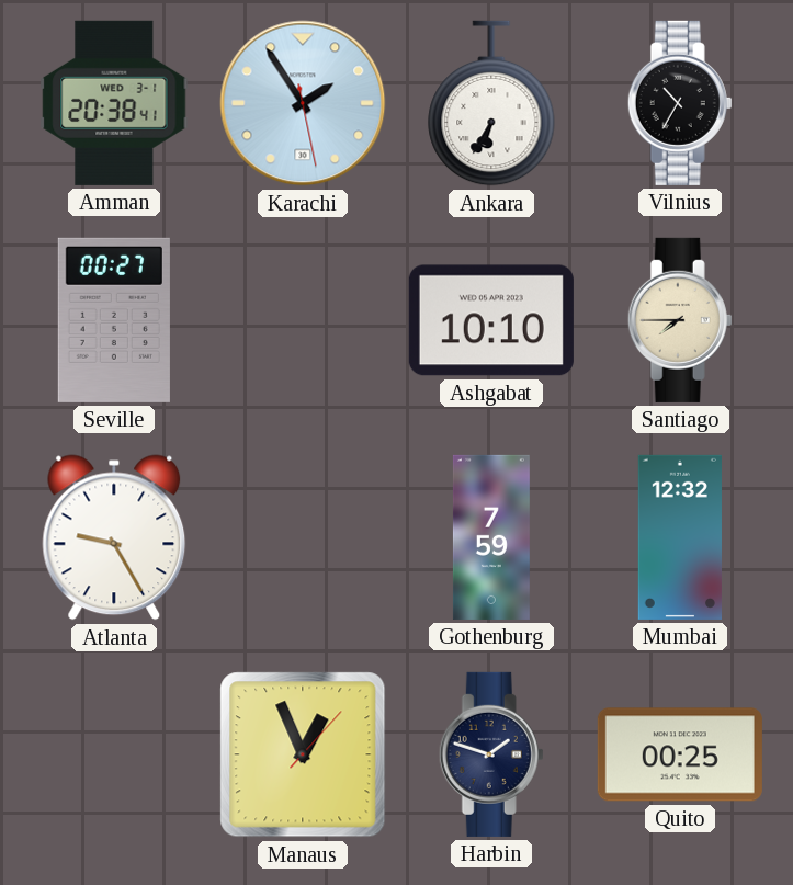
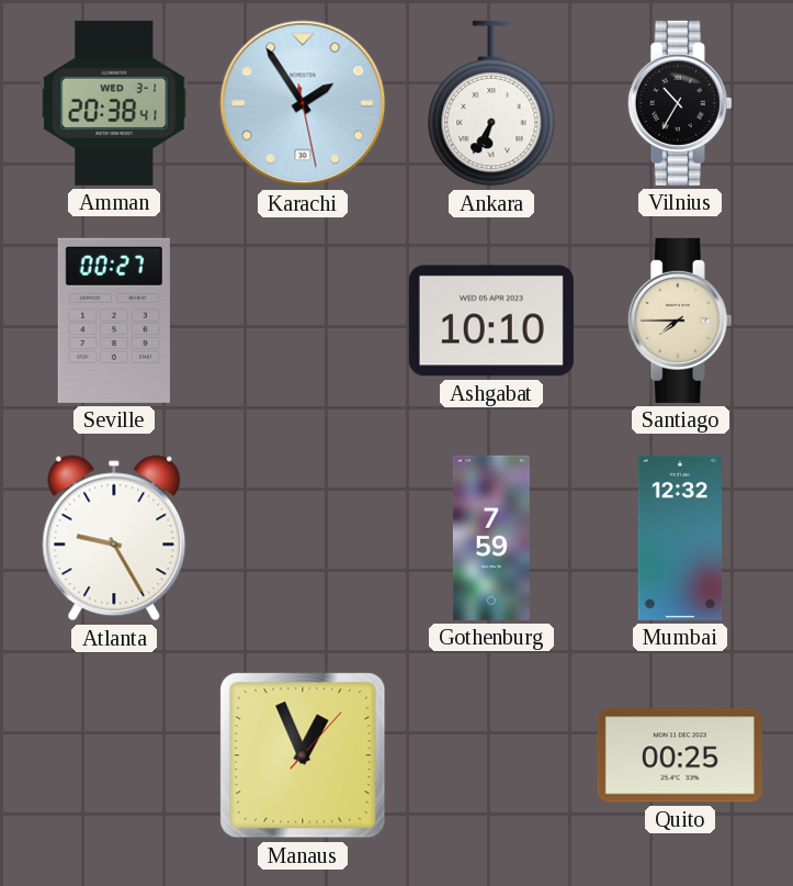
Harbin: 1:48 -> none
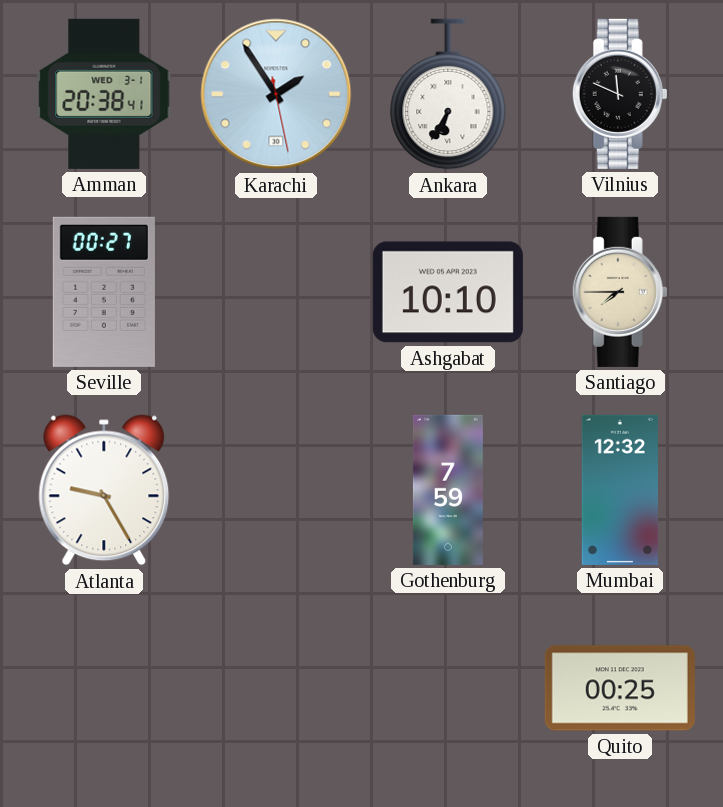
Vilnius: 10:35 -> 11:49
Manaus: 12:56 -> none
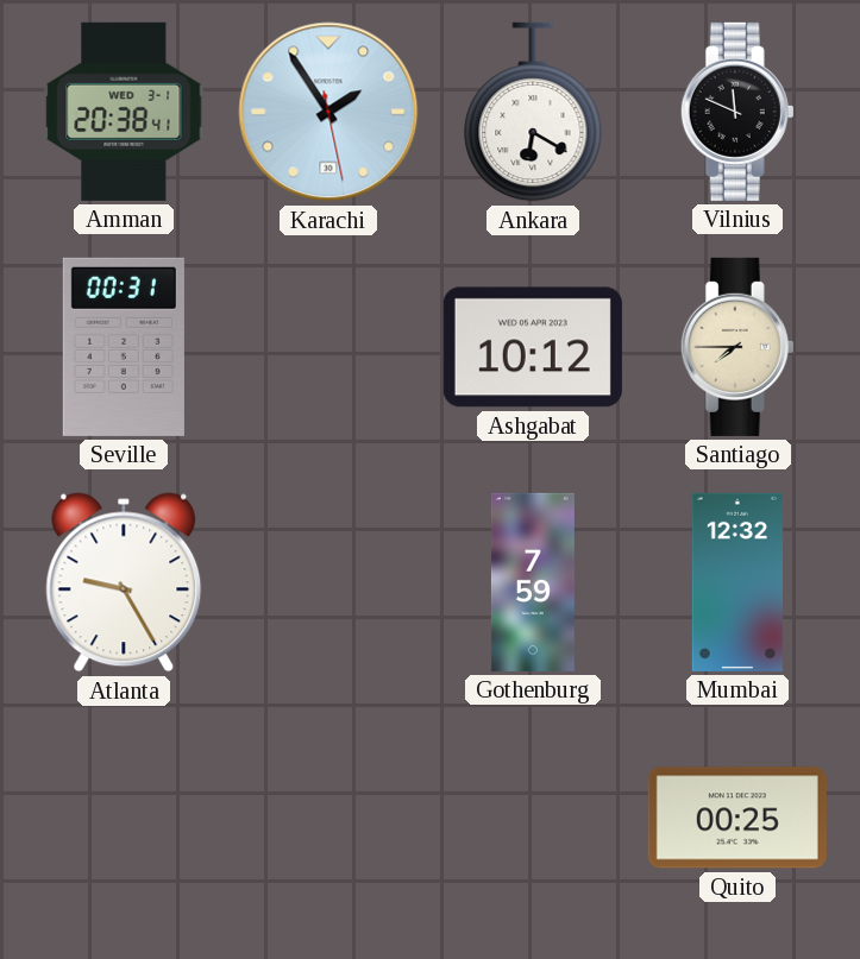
Ankara: 6:35 -> 6:20
Seville: 00:27 -> 00:31
Ashgabat: 10:10 -> 10:12
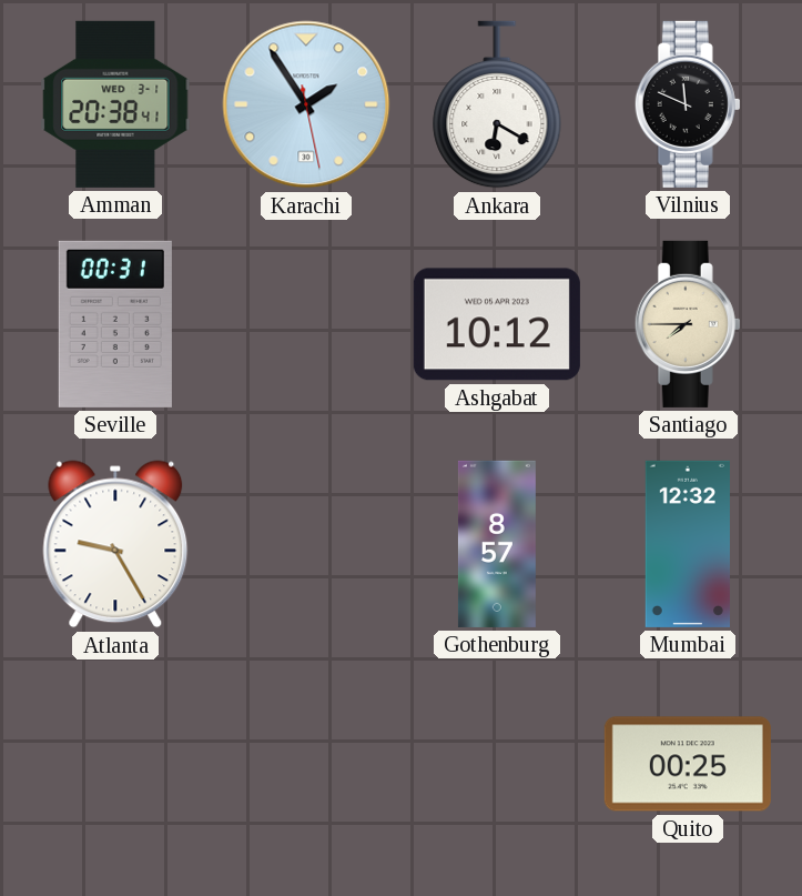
Gothenburg: 7:59 -> 8:57
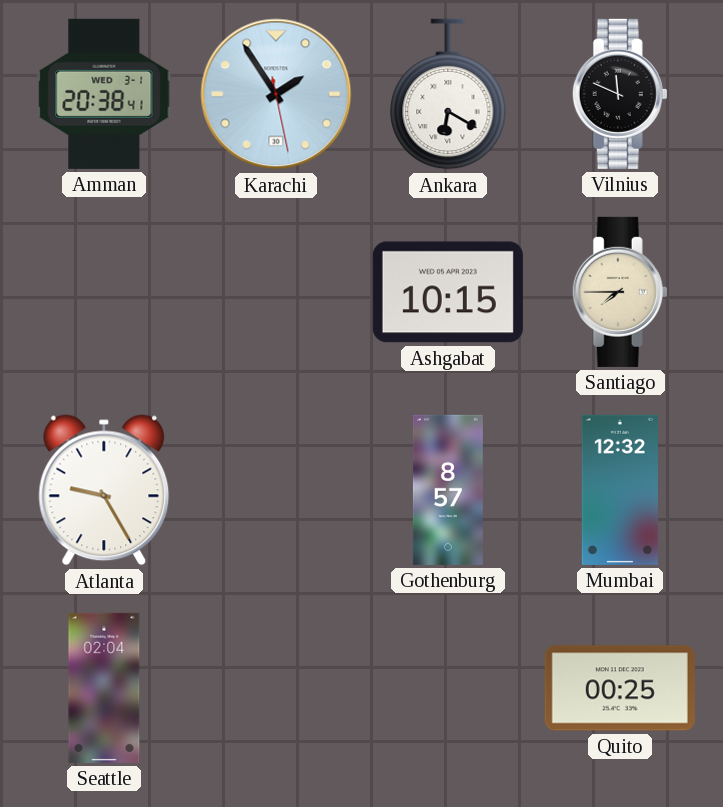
Seville: 00:31 -> none
Ashgabat: 10:12 -> 10:15
Seattle: none -> 02:04
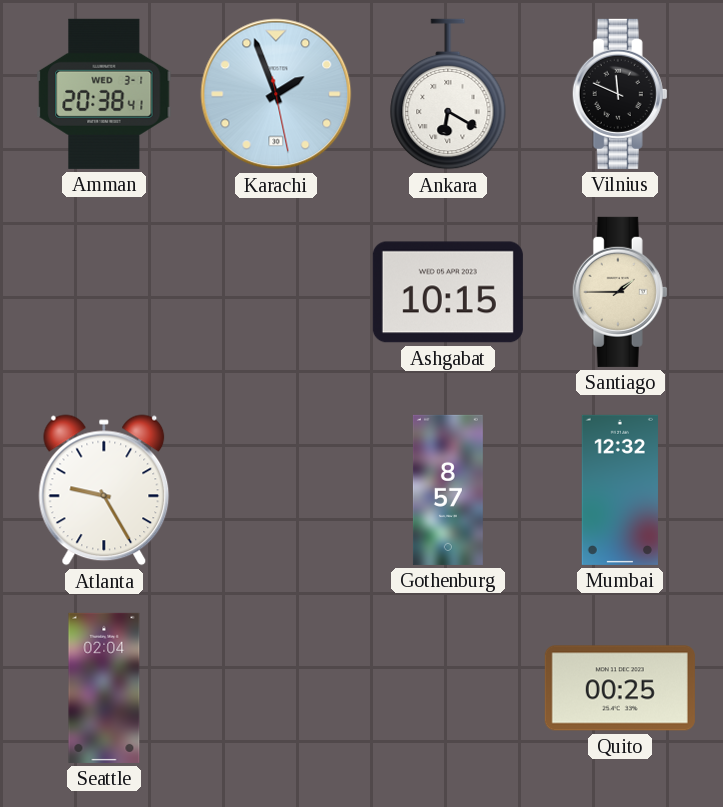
Karachi: 1:54 -> 1:56
Santiago: 7:45 -> 1:45
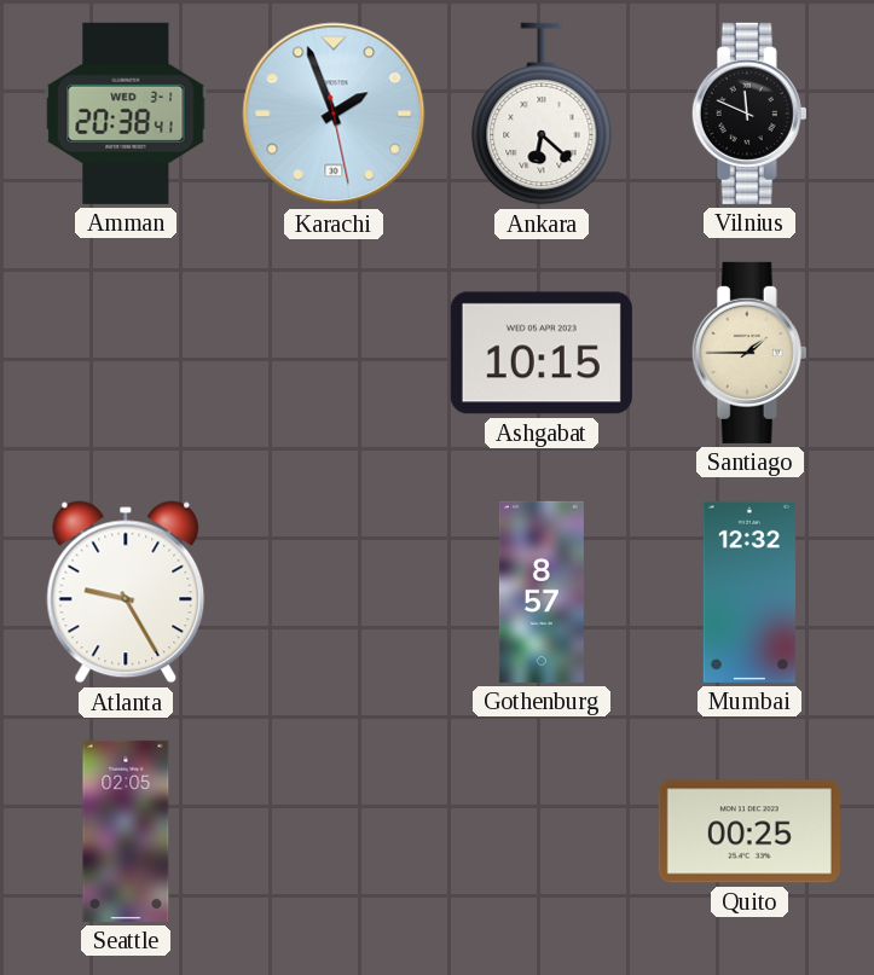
Ankara: 6:20 -> 6:22
Seattle: 02:04 -> 02:05
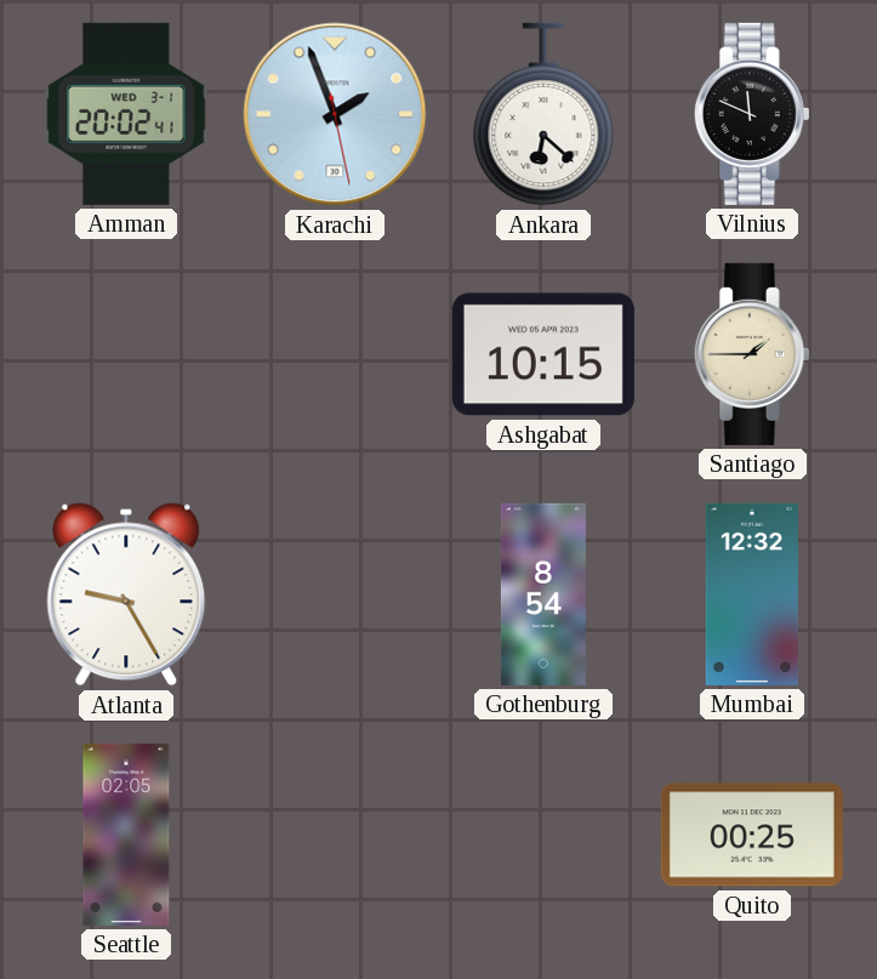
Amman: 20:38 -> 20:02
Gothenburg: 8:57 -> 8:54
